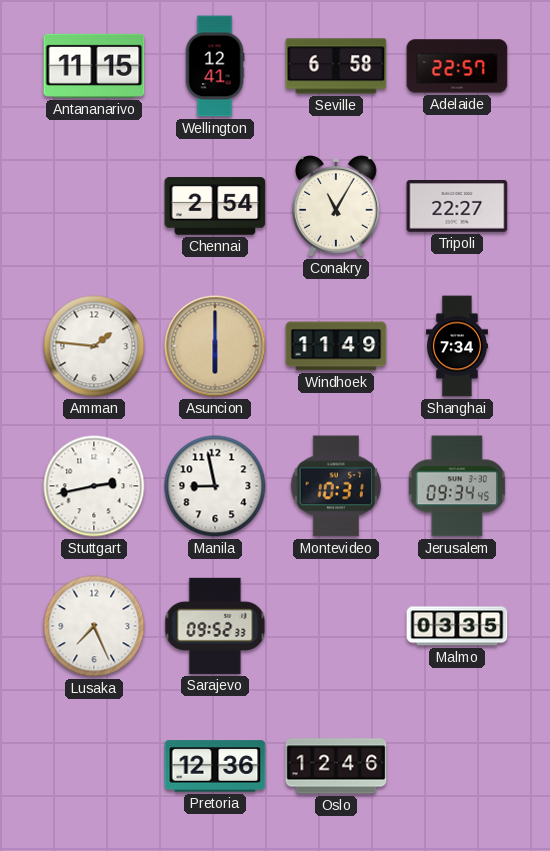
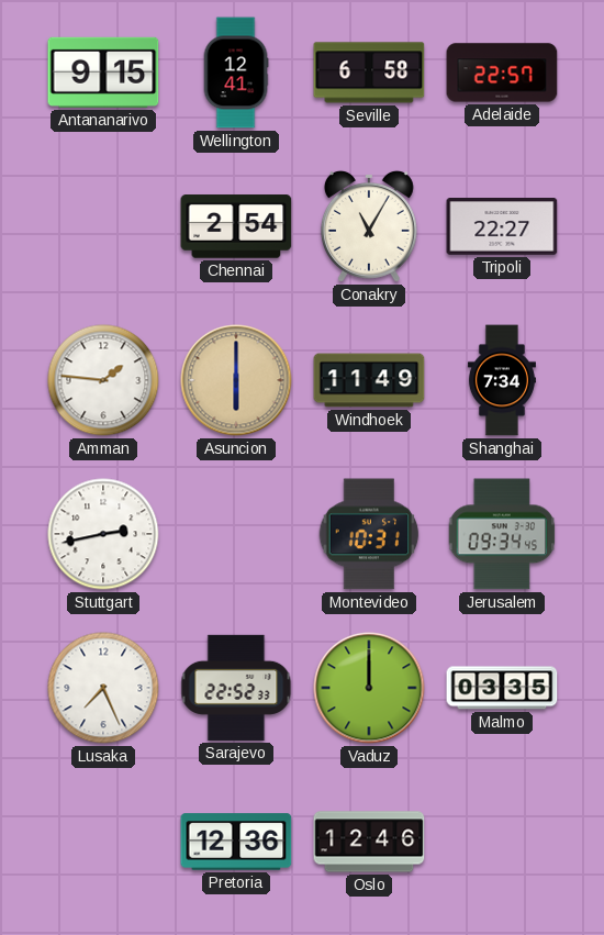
Antananarivo: 11:15 -> 9:15
Manila: 8:58 -> none
Sarajevo: 09:52 -> 22:52
Vaduz: none -> 12:00
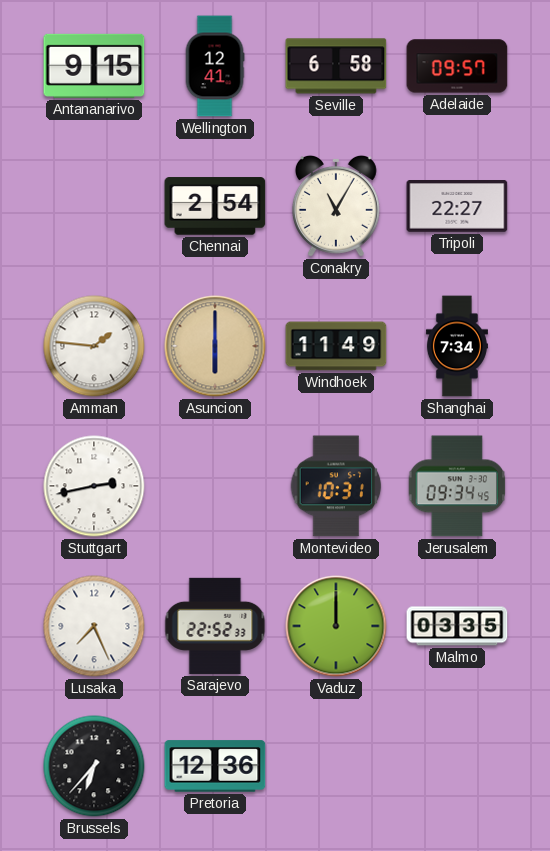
Adelaide: 22:57 -> 09:57
Brussels: none -> 6:37
Oslo: 12:46 -> none
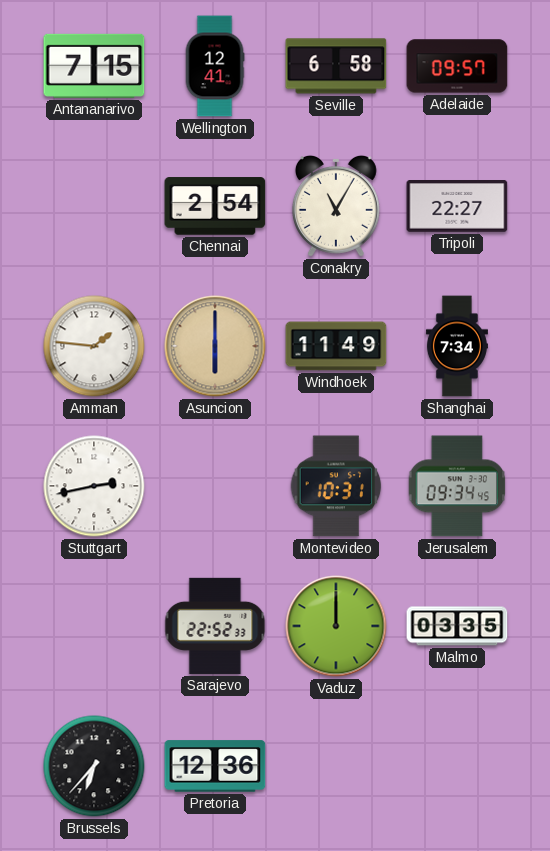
Antananarivo: 9:15 -> 7:15
Lusaka: 7:26 -> none
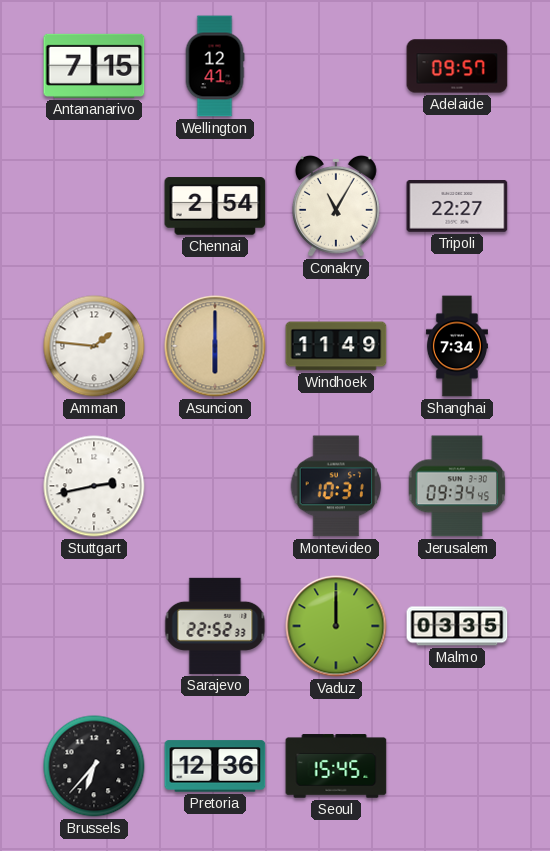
Seville: 6:58 -> none
Seoul: none -> 15:45
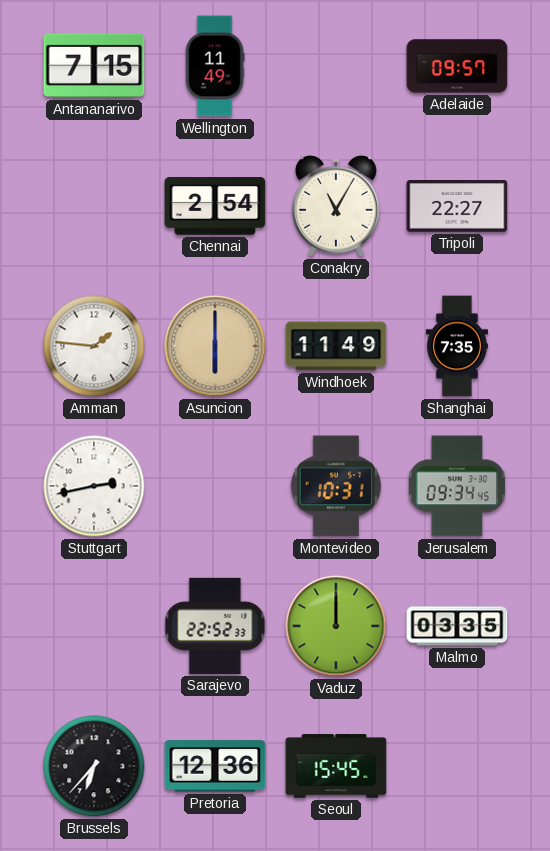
Wellington: 12:41 -> 11:49
Shanghai: 7:34 -> 7:35
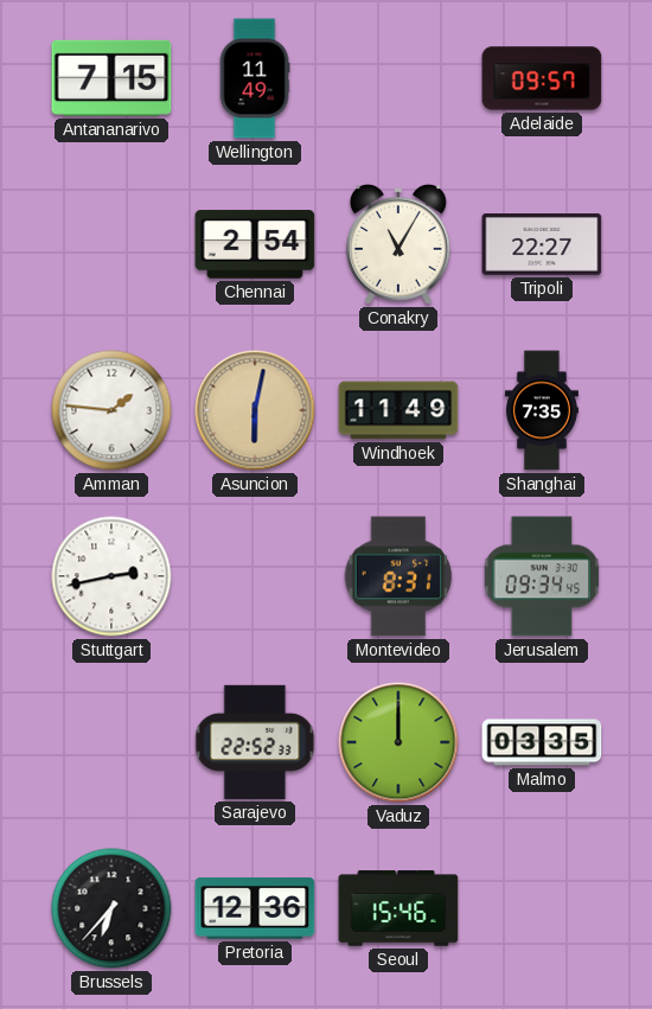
Asuncion: 6:00 -> 6:02
Montevideo: 10:31 -> 8:31
Seoul: 15:45 -> 15:46
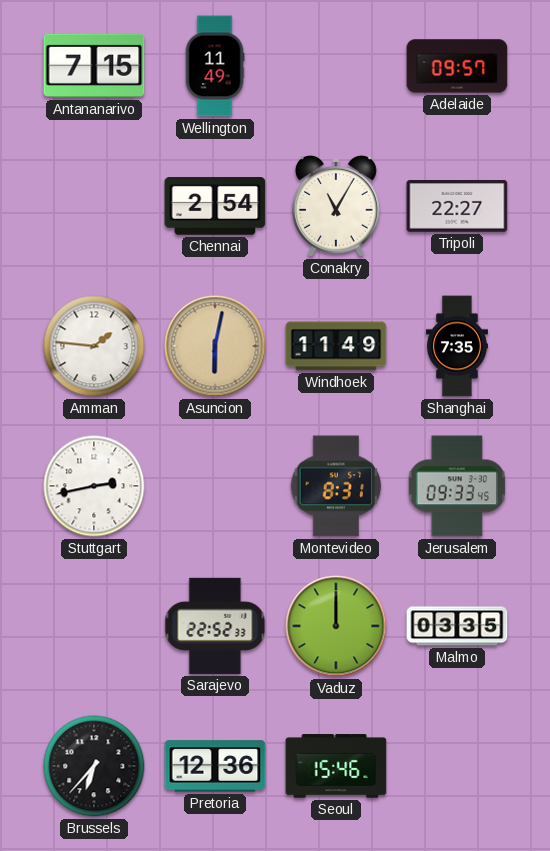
Jerusalem: 09:34 -> 09:33
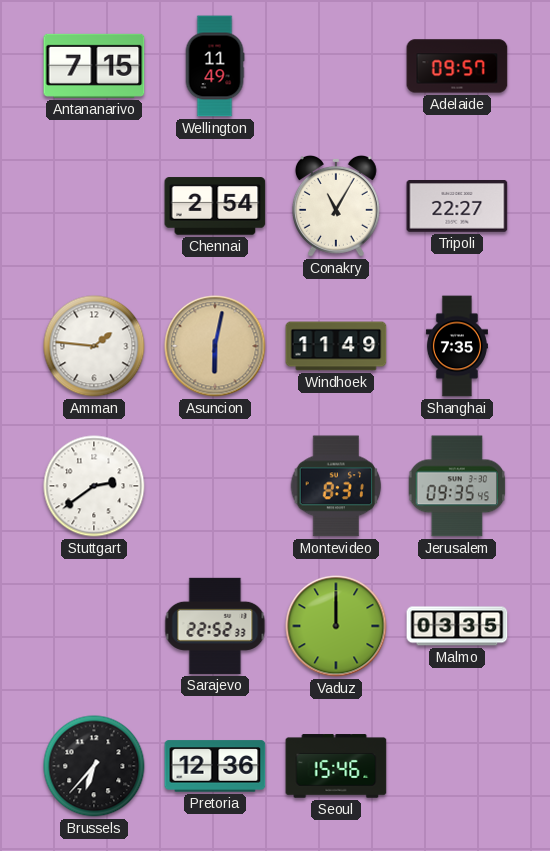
Stuttgart: 2:43 -> 2:39
Jerusalem: 09:33 -> 09:35
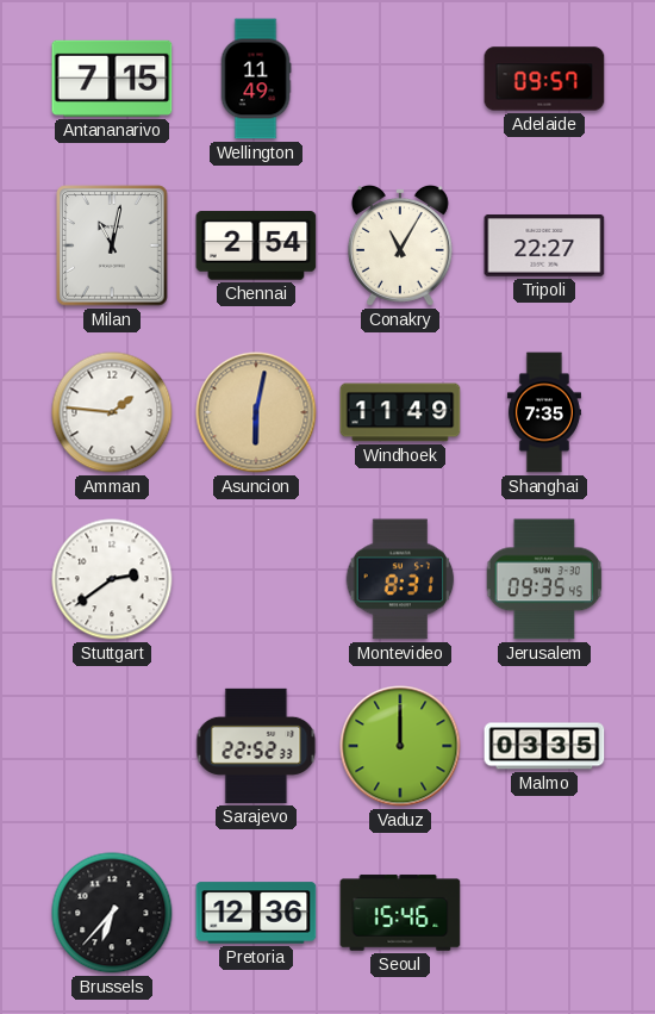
Milan: none -> 11:02
